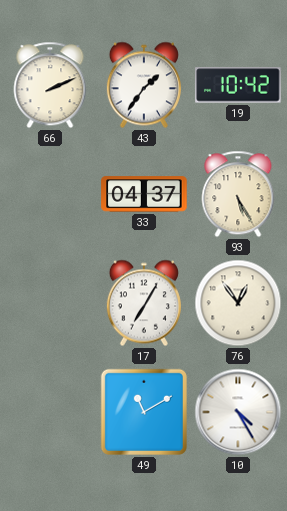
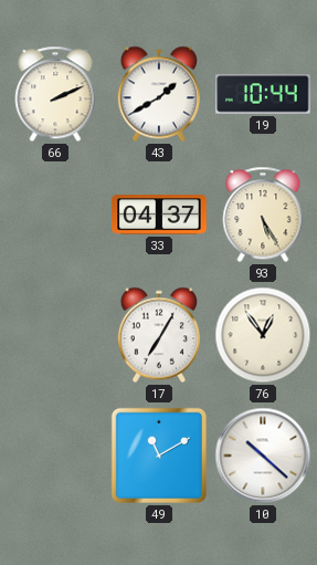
43: 1:36 -> 1:40
19: 10:42 -> 10:44
10: 4:25 -> 10:22
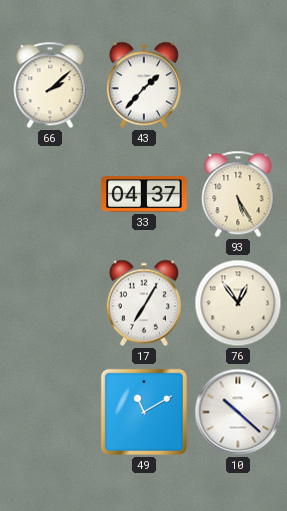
66: 2:11 -> 2:08
43: 1:40 -> 1:37
19: 10:44 -> none
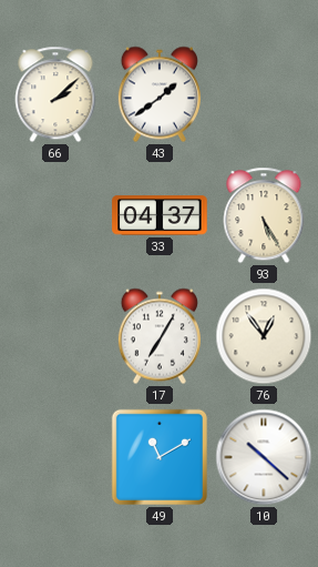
43: 1:37 -> 1:39
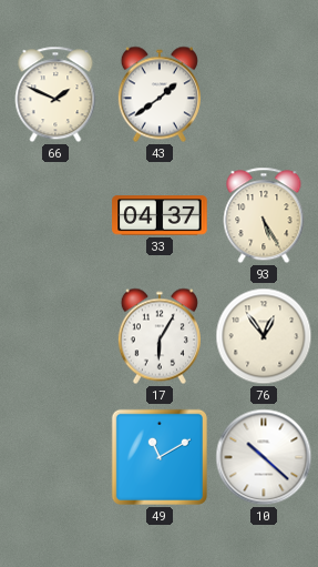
66: 2:08 -> 1:49
17: 7:05 -> 6:05
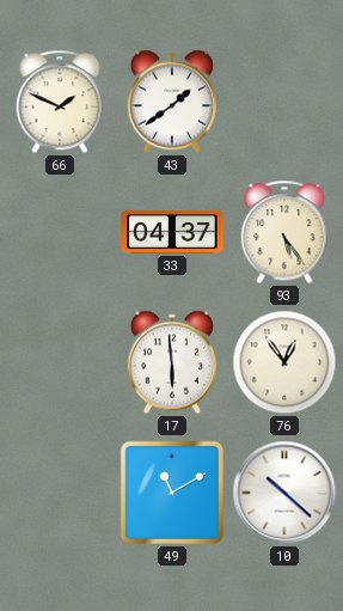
93: 5:25 -> 5:24
17: 6:05 -> 5:59
